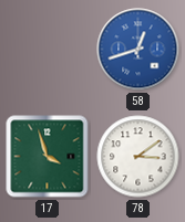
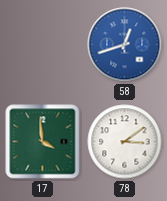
17: 3:57 -> 3:59
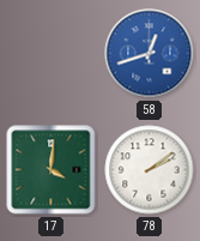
17: 3:59 -> 4:01
78: 3:09 -> 2:09
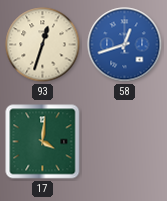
93: none -> 12:33
78: 2:09 -> none
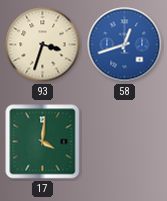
93: 12:33 -> 3:33
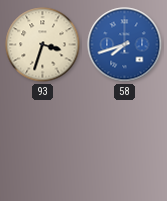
58: 12:42 -> 7:42
17: 4:01 -> none
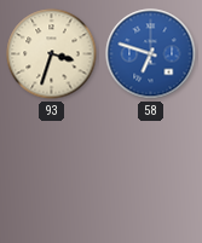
58: 7:42 -> 6:48
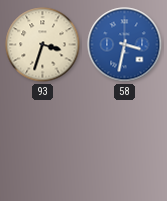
58: 6:48 -> 3:32
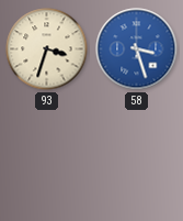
58: 3:32 -> 3:27
